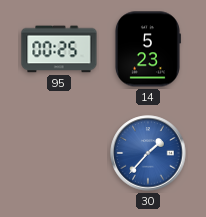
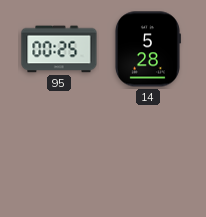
14: 5:23 -> 5:28
30: 1:37 -> none
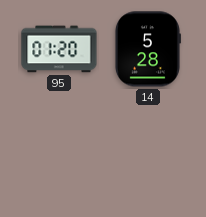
95: 00:25 -> 01:20
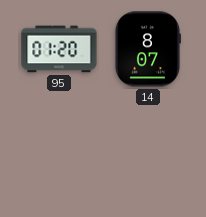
14: 5:28 -> 8:07
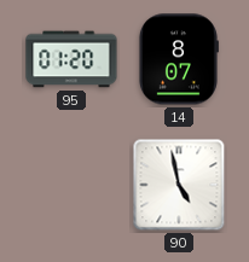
90: none -> 4:58
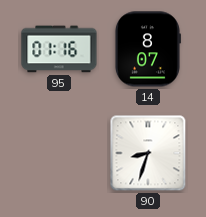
95: 01:20 -> 01:16
90: 4:58 -> 8:33
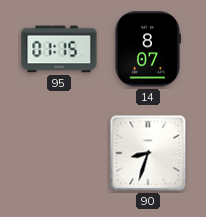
95: 01:16 -> 01:15
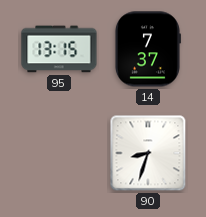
95: 01:15 -> 13:15
14: 8:07 -> 7:37
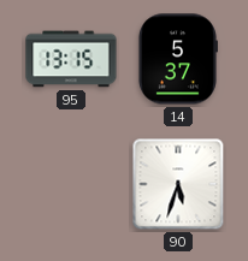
14: 7:37 -> 5:37
90: 8:33 -> 5:33
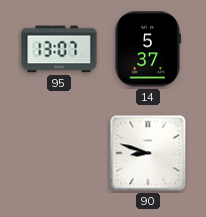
95: 13:15 -> 13:07
90: 5:33 -> 8:48
